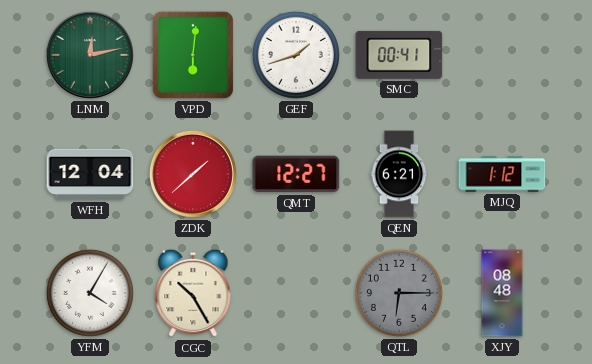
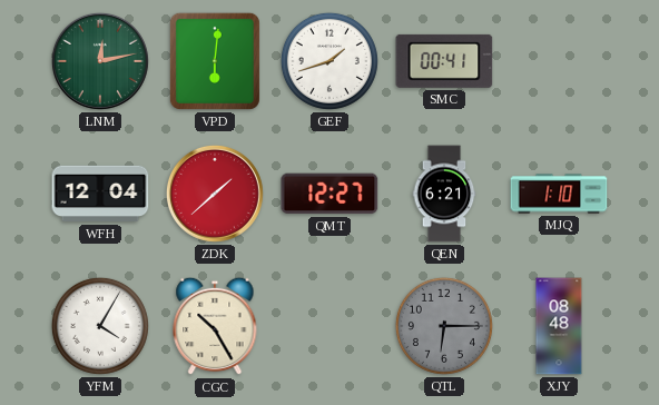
MJQ: 1:12 -> 1:10
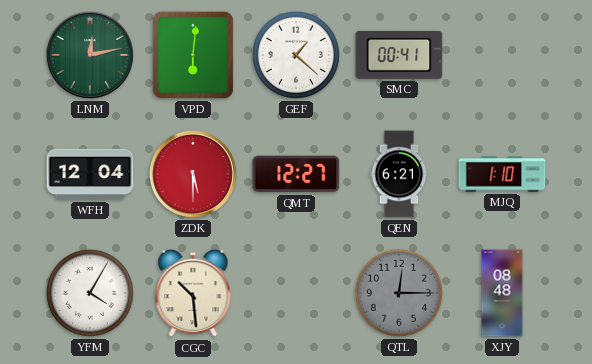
GEF: 1:42 -> 1:22
ZDK: 1:38 -> 5:30
CGC: 10:25 -> 10:29
QTL: 6:15 -> 12:15
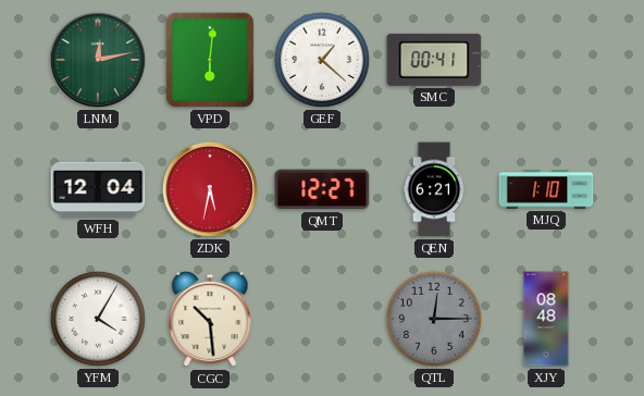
ZDK: 5:30 -> 5:32
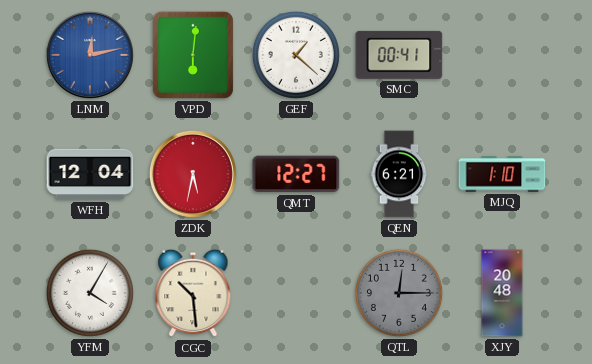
LNM dial: green -> blue
XJY: 08:48 -> 20:48
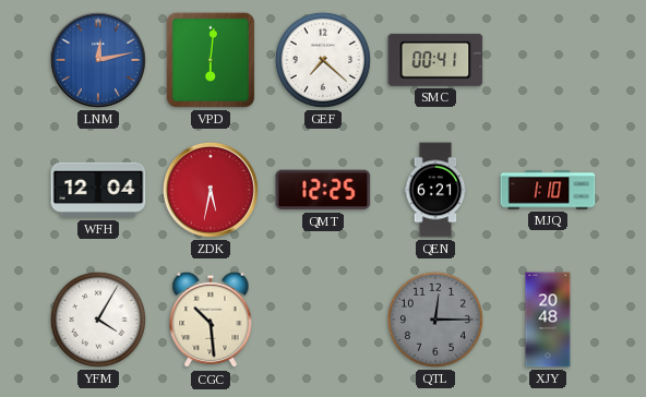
GEF: 1:22 -> 7:22
QMT: 12:27 -> 12:25
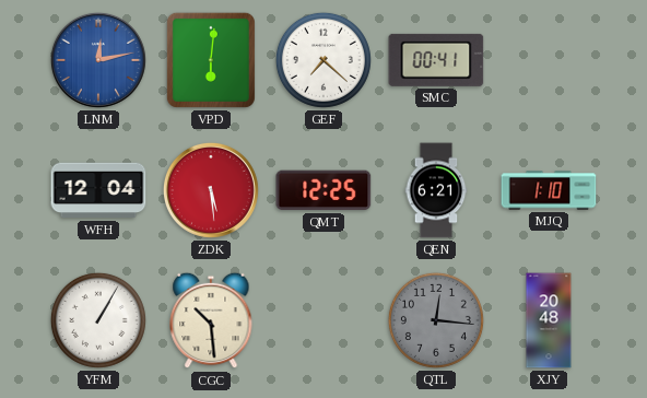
ZDK: 5:32 -> 5:29
YFM: 4:05 -> 1:05
QTL: 12:15 -> 12:16
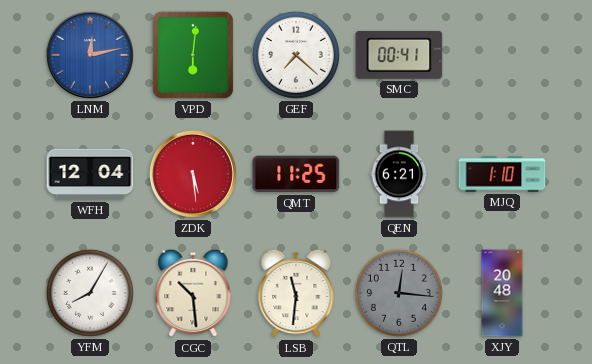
QMT: 12:25 -> 11:25
YFM: 1:05 -> 8:05
LSB: none -> 11:31
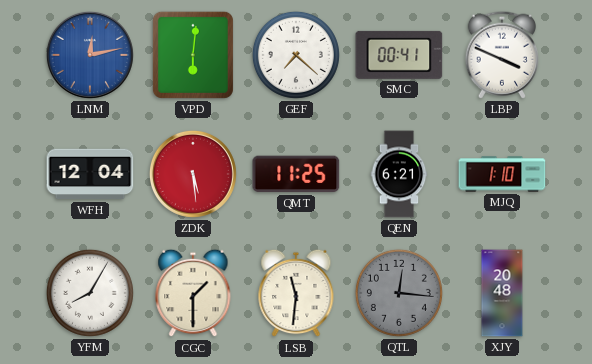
LBP: none -> 3:49
CGC: 10:29 -> 1:30
